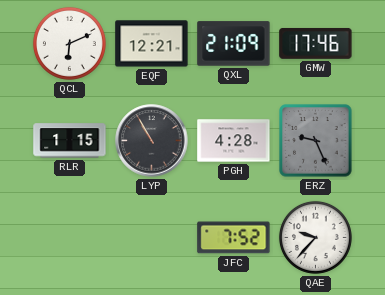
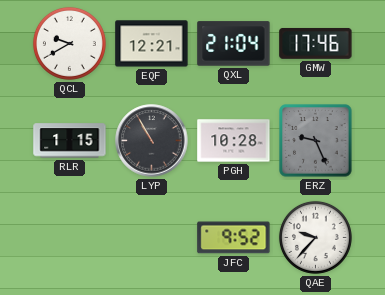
QCL: 6:11 -> 9:40
QXL: 21:09 -> 21:04
PGH: 4:28 -> 10:28
JFC: 7:52 -> 9:52
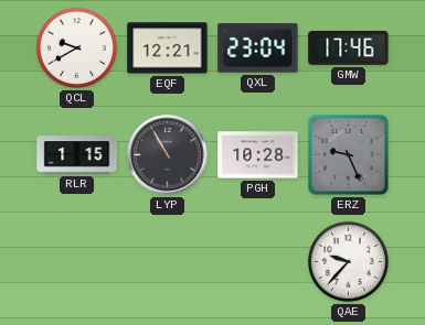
QXL: 21:04 -> 23:04
JFC: 9:52 -> none
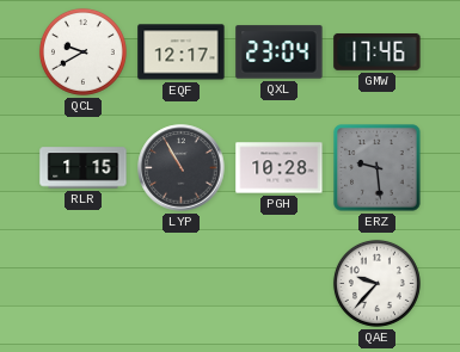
EQF: 12:21 -> 12:17
ERZ: 9:26 -> 9:29
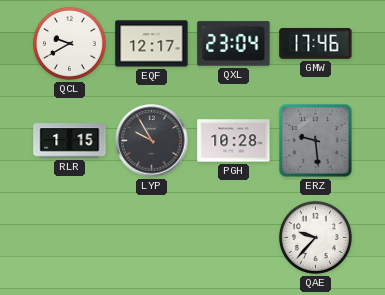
LYP: 10:55 -> 9:55
